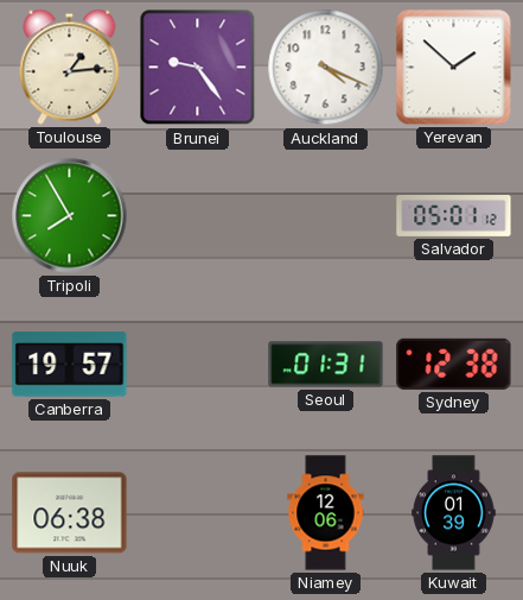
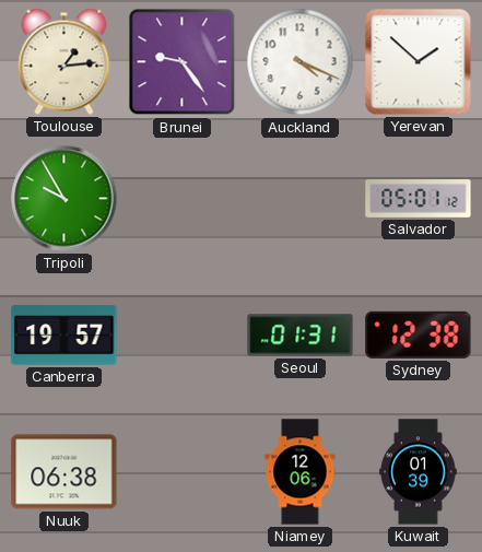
Tripoli: 7:55 -> 9:55
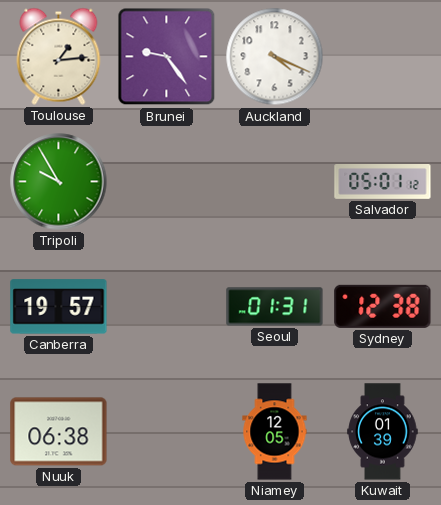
Yerevan: 1:52 -> none
Niamey: 12:06 -> 12:05
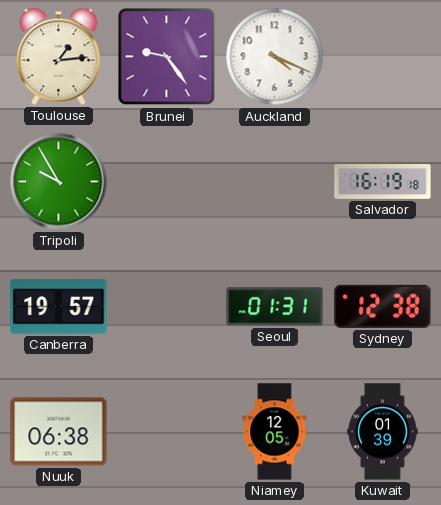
Salvador: 05:01 -> 16:19
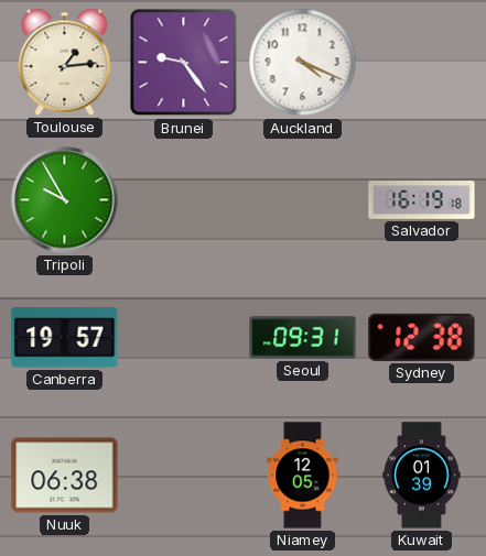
Seoul: 01:31 -> 09:31
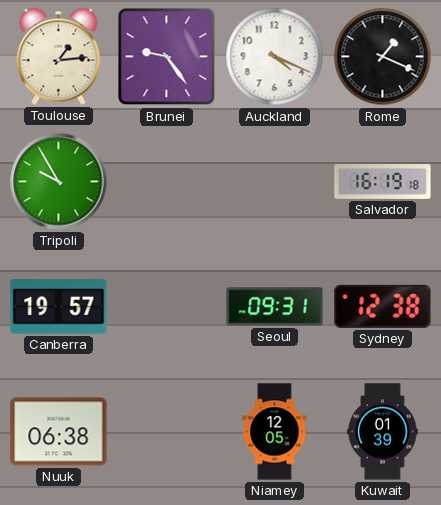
Rome: none -> 1:19
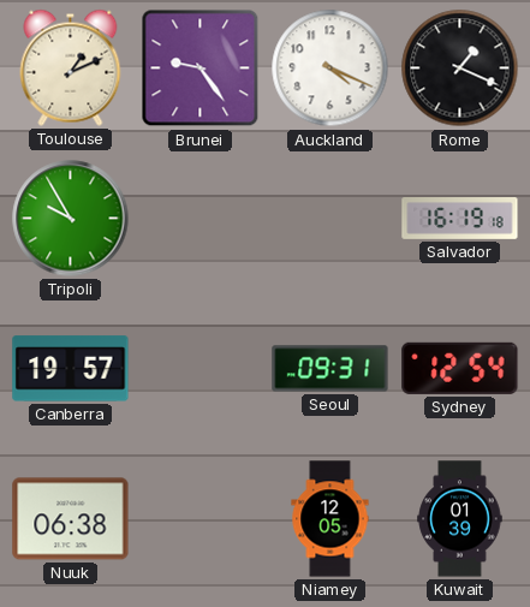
Toulouse: 1:14 -> 1:11
Sydney: 12:38 -> 12:54
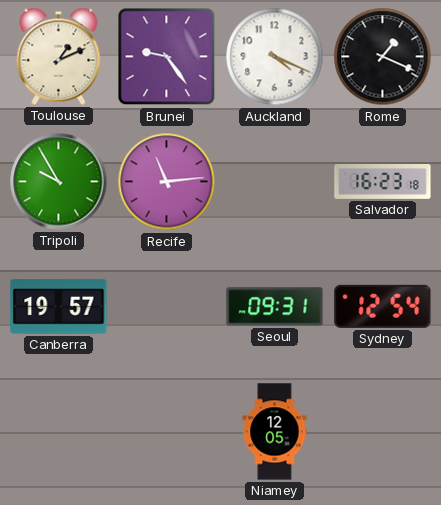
Recife: none -> 11:14
Salvador: 16:19 -> 16:23
Nuuk: 06:38 -> none
Kuwait: 01:39 -> none
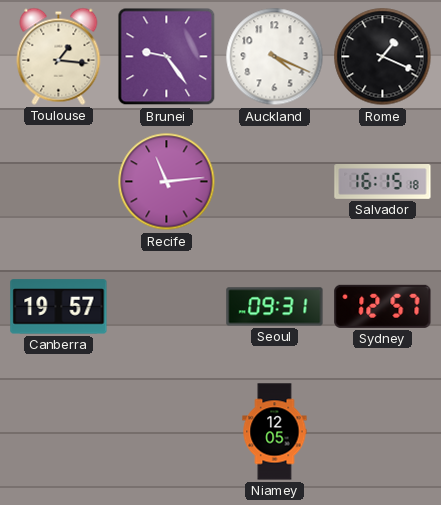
Toulouse: 1:11 -> 1:16
Tripoli: 9:55 -> none
Salvador: 16:23 -> 16:15
Sydney: 12:54 -> 12:57
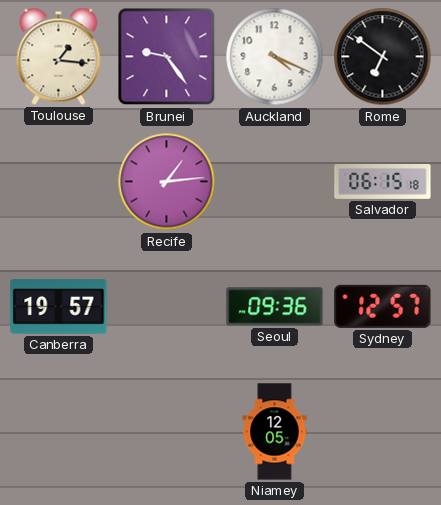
Rome: 1:19 -> 6:51
Recife: 11:14 -> 1:14
Salvador: 16:15 -> 06:15
Seoul: 09:31 -> 09:36
